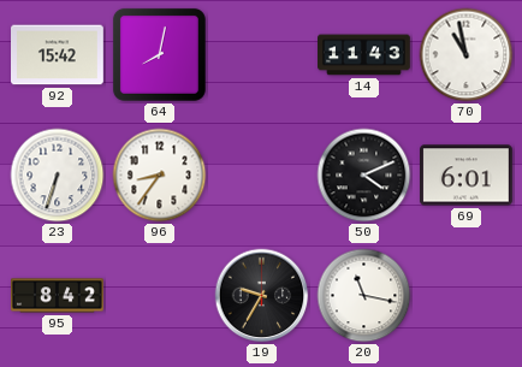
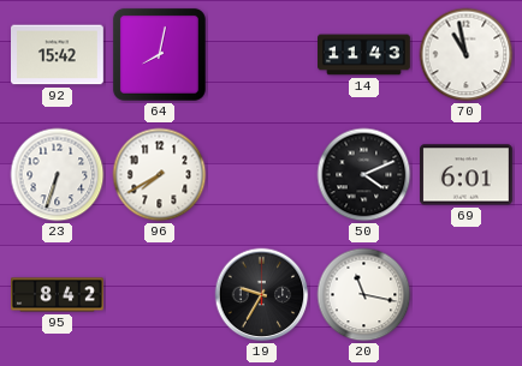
96: 8:36 -> 7:40
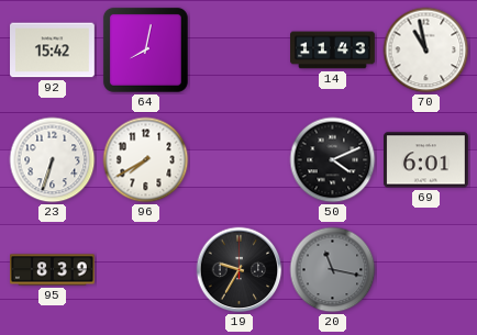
95: 8:42 -> 8:39
20 dial: white -> grey
